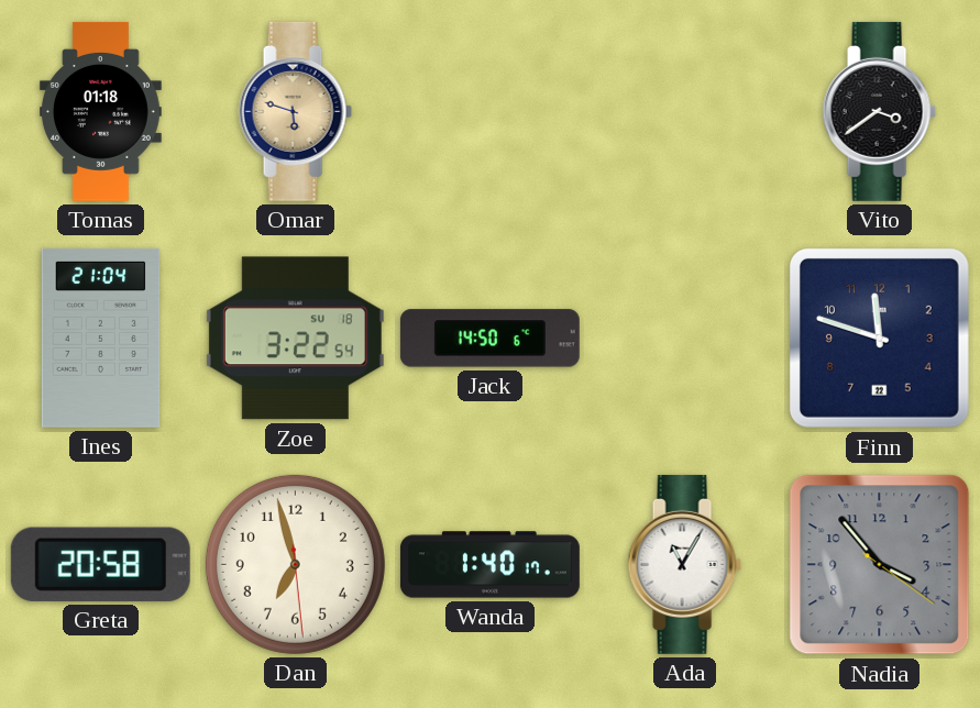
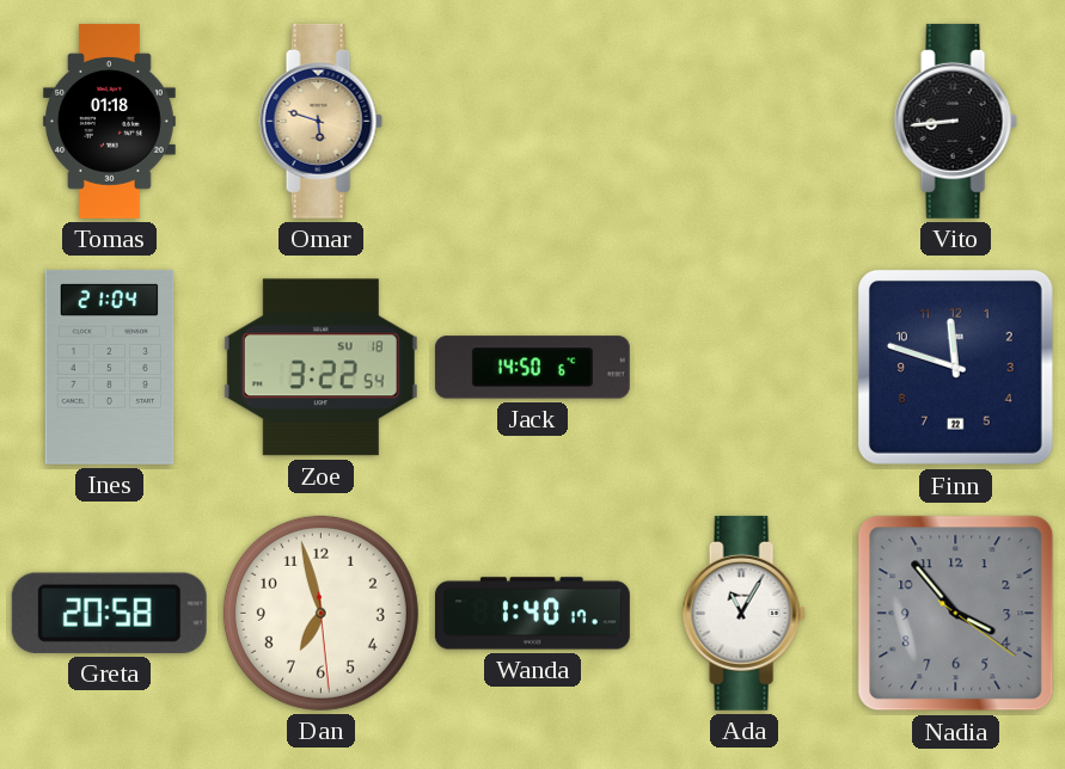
Vito: 3:39 -> 8:44
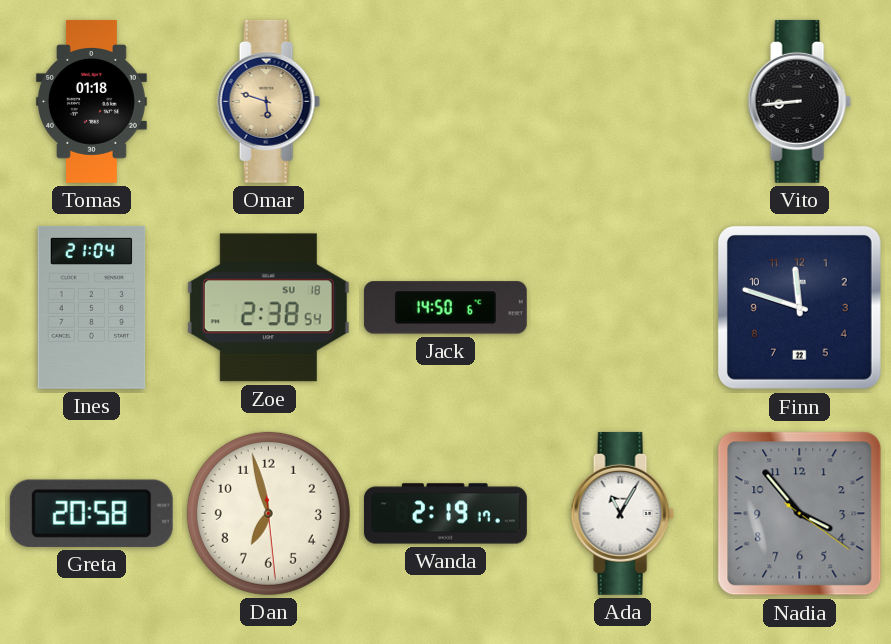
Zoe: 3:22 -> 2:38
Wanda: 1:40 -> 2:19
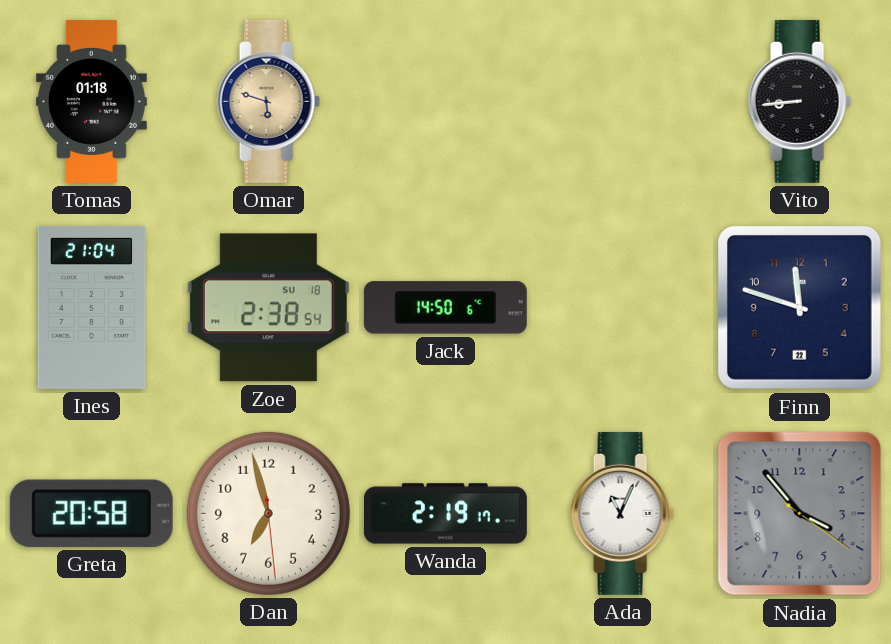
Ada: 11:05 -> 11:04
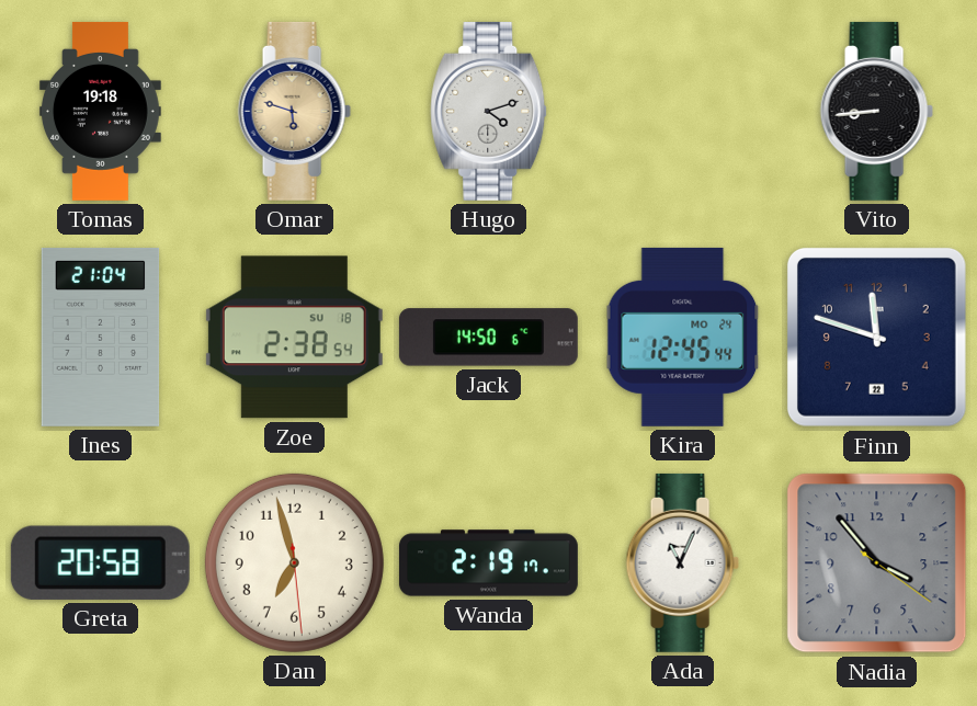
Tomas: 01:18 -> 19:18
Hugo: none -> 4:12
Kira: none -> 12:45
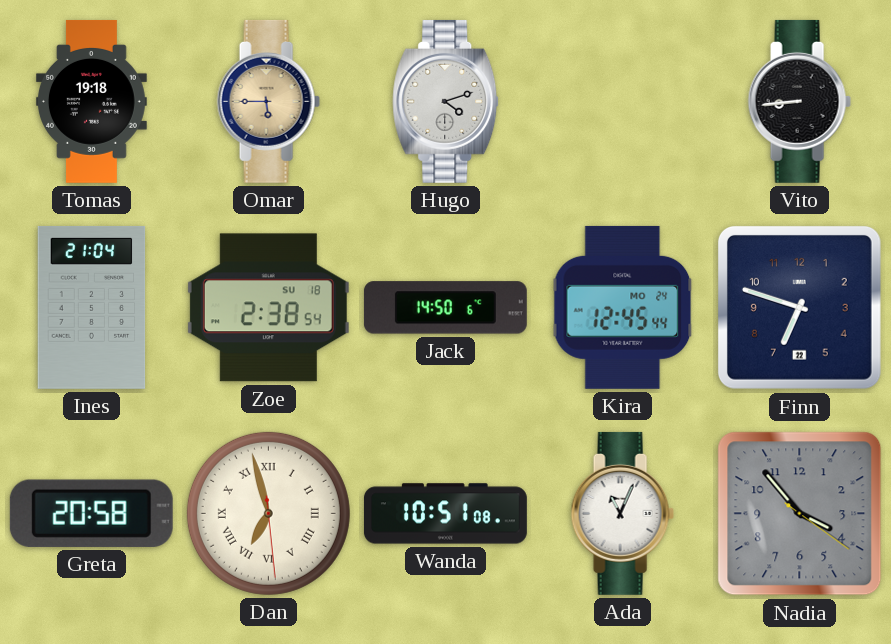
Omar: 5:48 -> 5:45
Finn: 11:48 -> 6:48
Dan numerals: Arabic -> Roman
Wanda: 2:19 -> 10:51
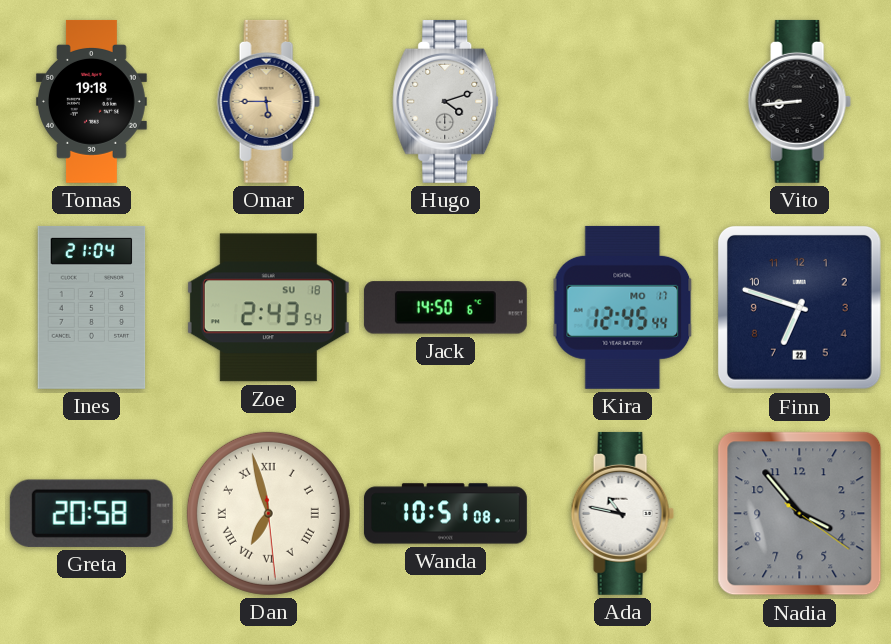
Zoe: 2:38 -> 2:43
Kira date: MO 24 -> MO 17
Ada: 11:04 -> 10:47
